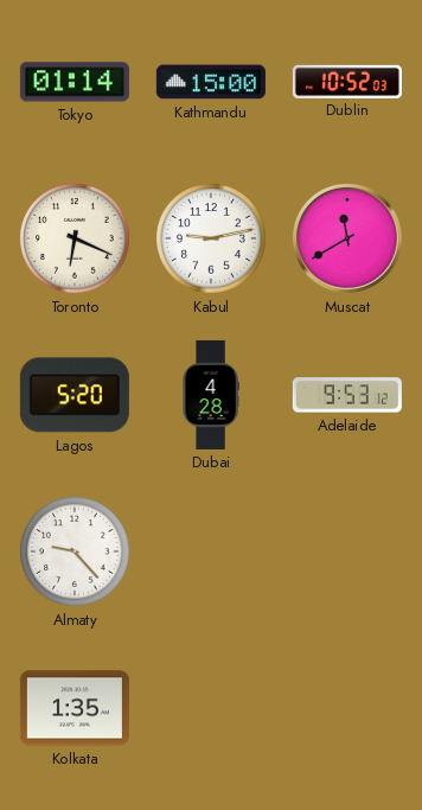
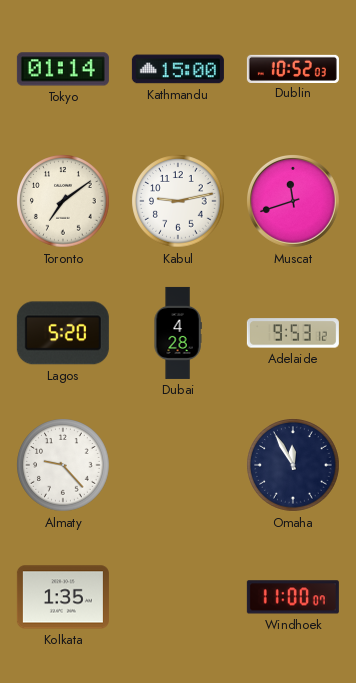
Toronto: 6:19 -> 7:09
Muscat: 11:40 -> 11:42
Omaha: none -> 11:55
Windhoek: none -> 11:00
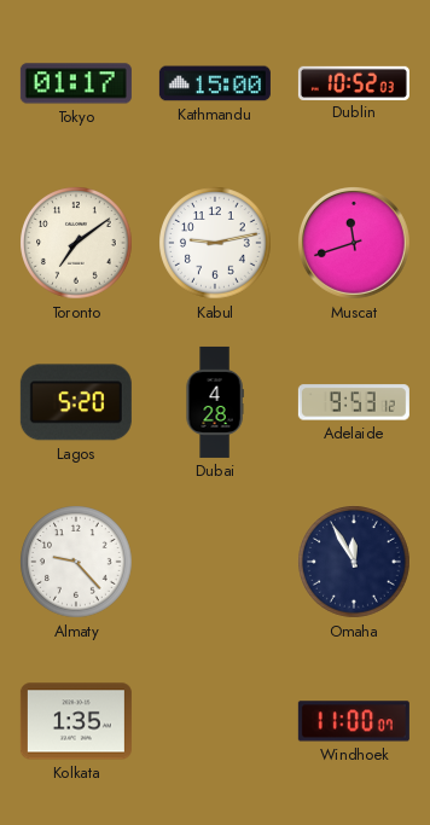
Tokyo: 01:14 -> 01:17
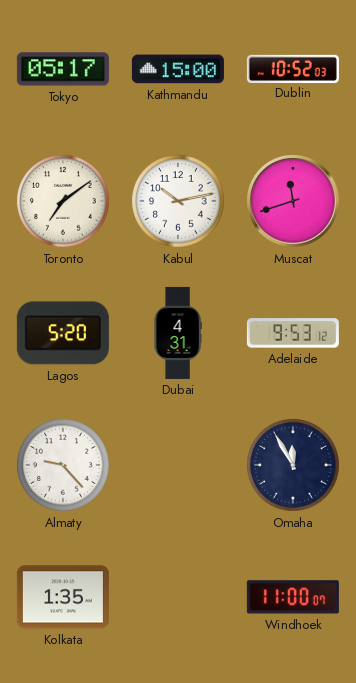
Tokyo: 01:17 -> 05:17
Kabul: 9:13 -> 10:13
Dubai: 4:28 -> 4:31
